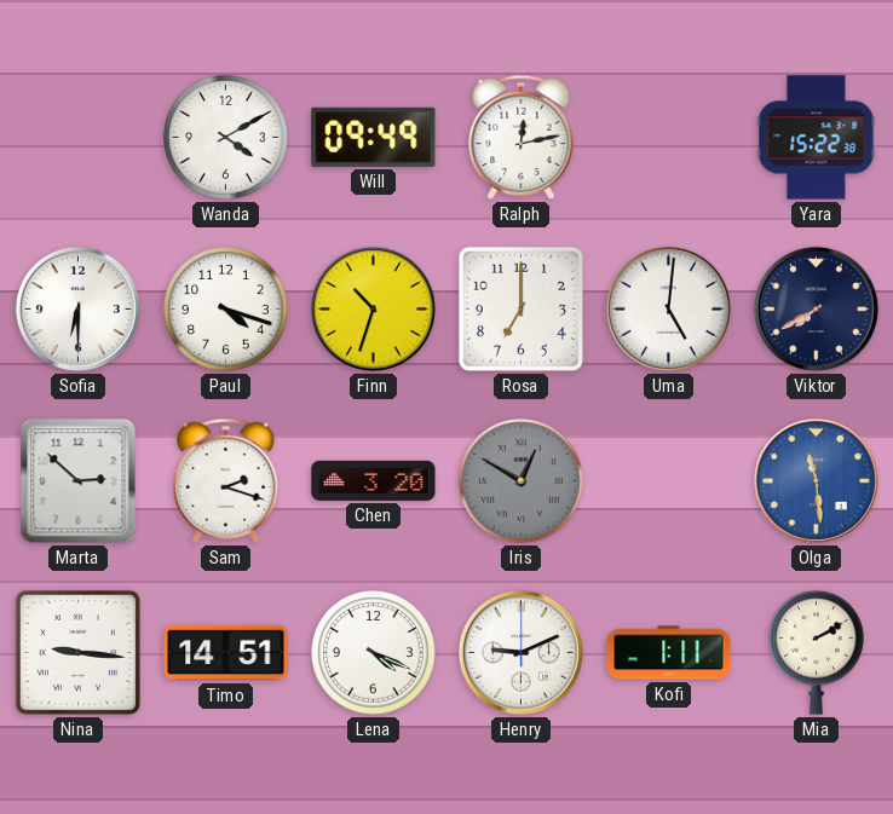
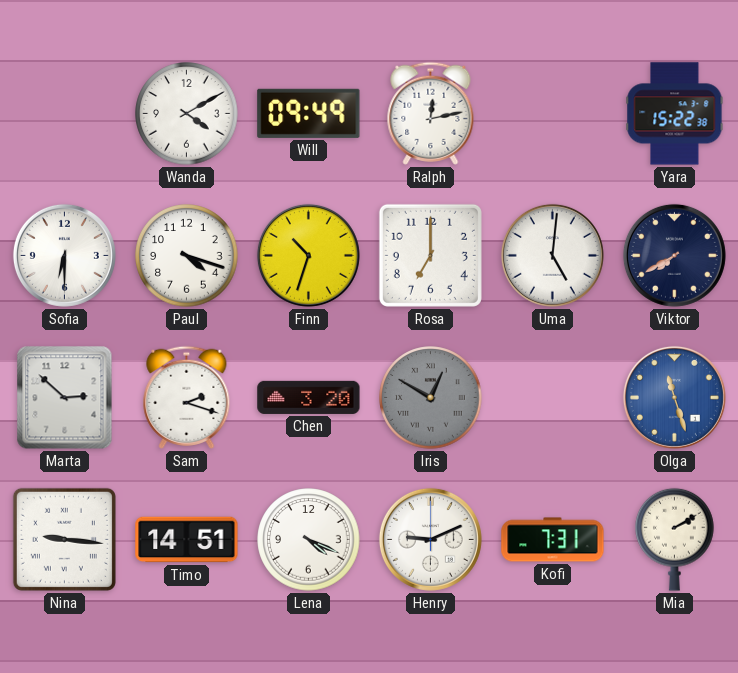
Olga: 11:29 -> 11:27
Kofi: 1:11 -> 7:31
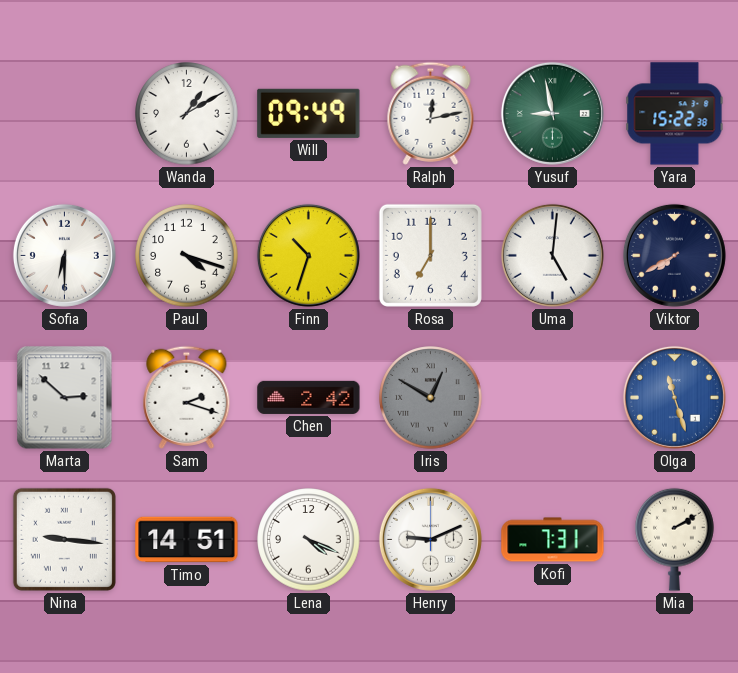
Wanda: 4:10 -> 1:10
Yusuf: none -> 8:58
Chen: 3:20 -> 2:42
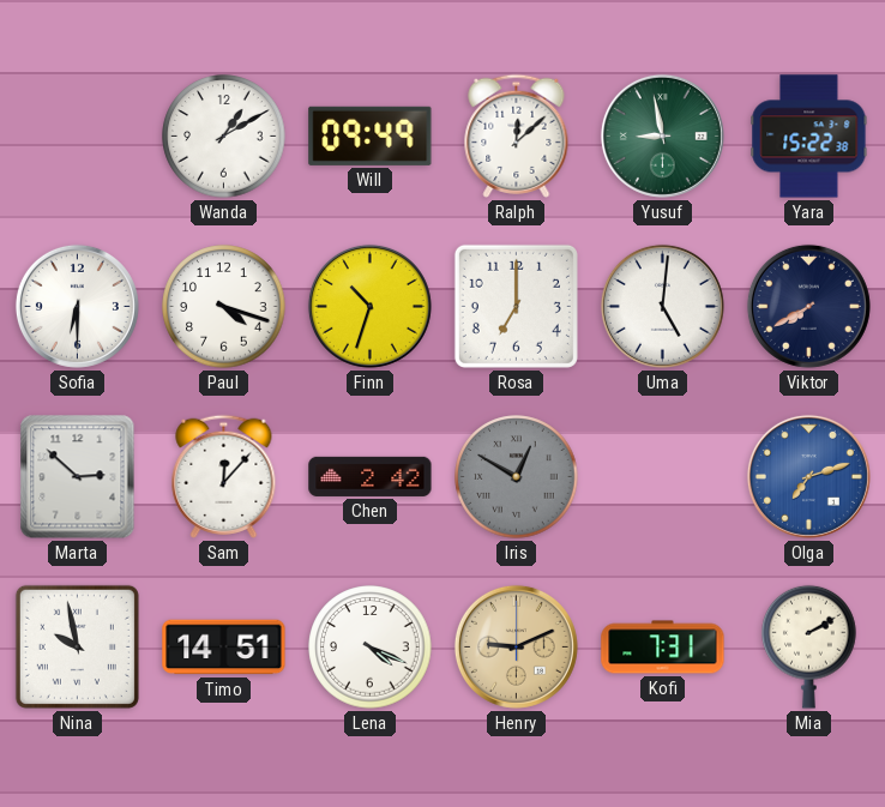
Ralph: 12:13 -> 12:08
Sam: 2:18 -> 12:07
Olga: 11:27 -> 7:12
Nina: 9:16 -> 9:58
Henry dial: white -> champagne
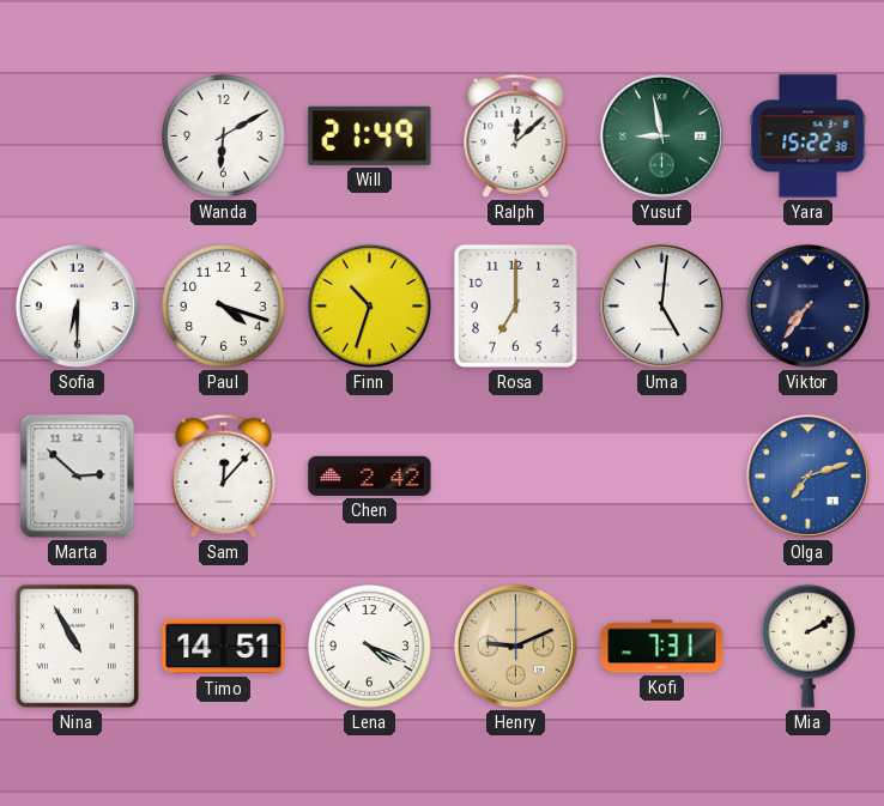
Wanda: 1:10 -> 6:10
Will: 09:49 -> 21:49
Viktor: 7:40 -> 7:36
Iris: 12:50 -> none
Nina: 9:58 -> 10:55
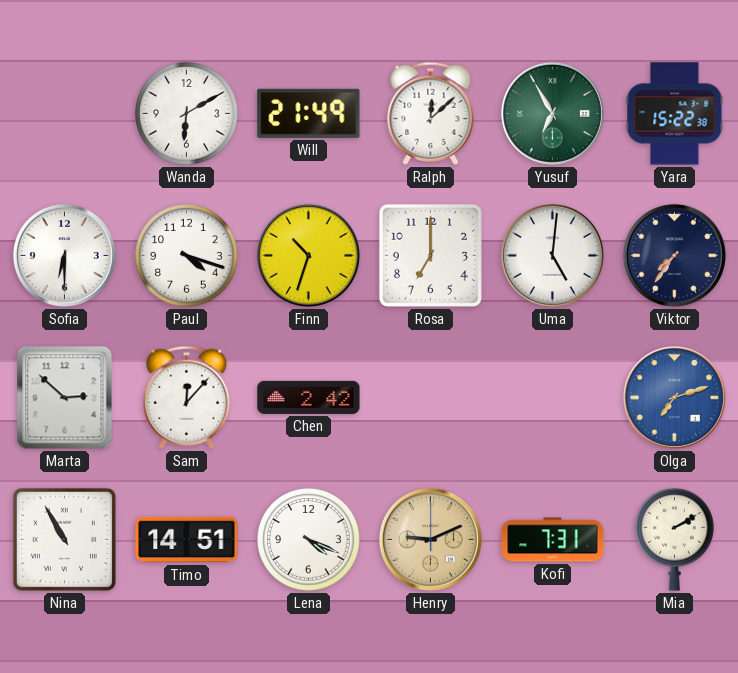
Yusuf: 8:58 -> 6:55
